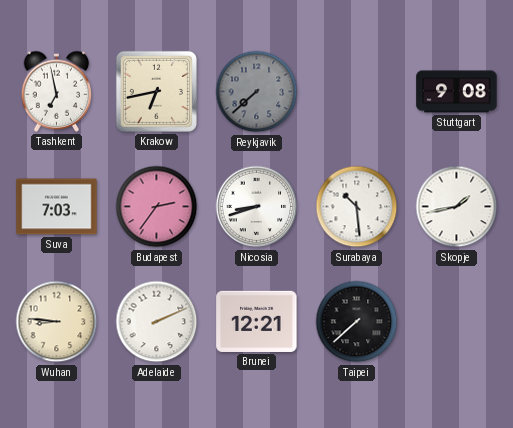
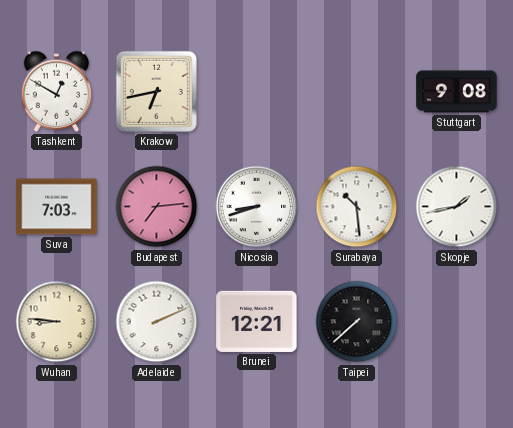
Tashkent: 6:58 -> 12:50
Reykjavik: 7:38 -> none
Budapest: 2:36 -> 7:14
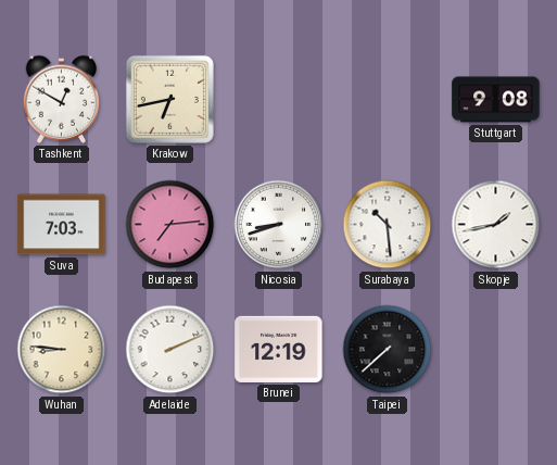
Brunei: 12:21 -> 12:19
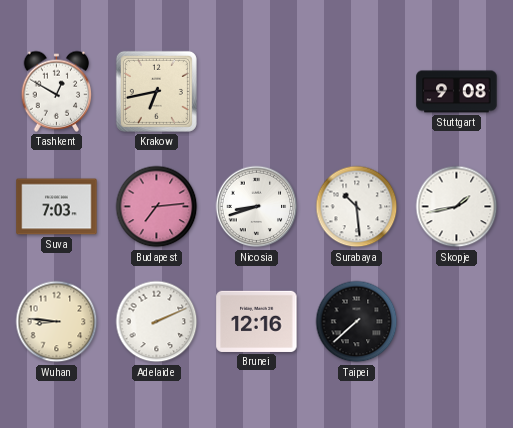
Brunei: 12:19 -> 12:16
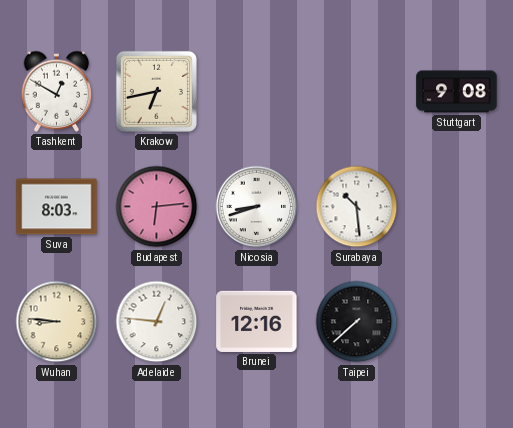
Suva: 7:03 -> 8:03
Budapest: 7:14 -> 6:14
Skopje: 1:43 -> none
Adelaide: 2:11 -> 12:46
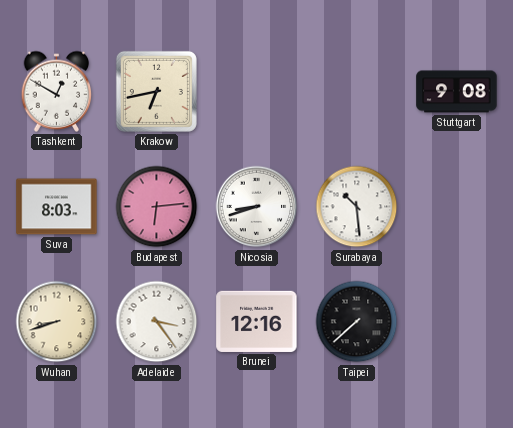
Wuhan: 8:46 -> 8:42
Adelaide: 12:46 -> 3:24
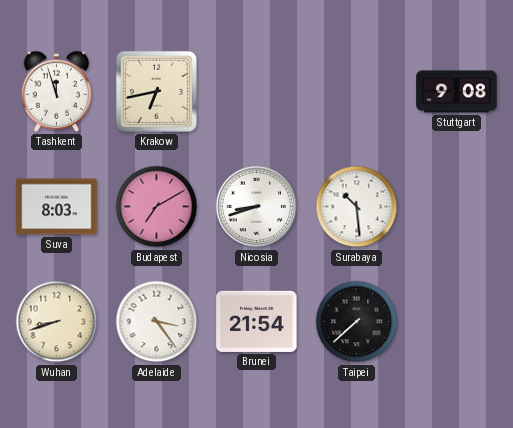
Tashkent: 12:50 -> 11:57
Budapest: 6:14 -> 7:10
Brunei: 12:16 -> 21:54
